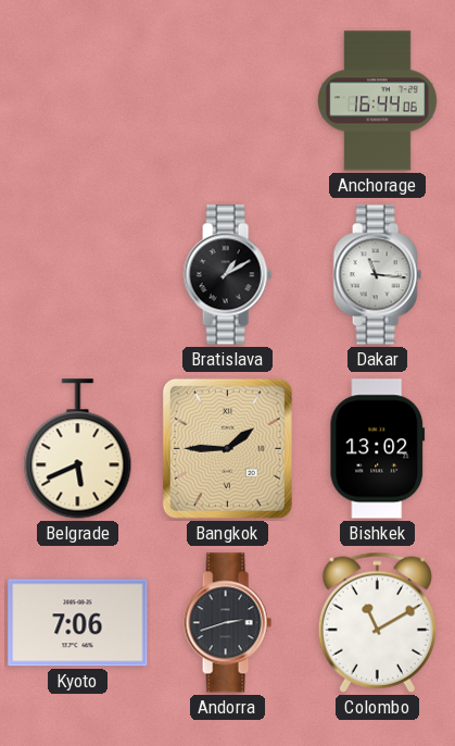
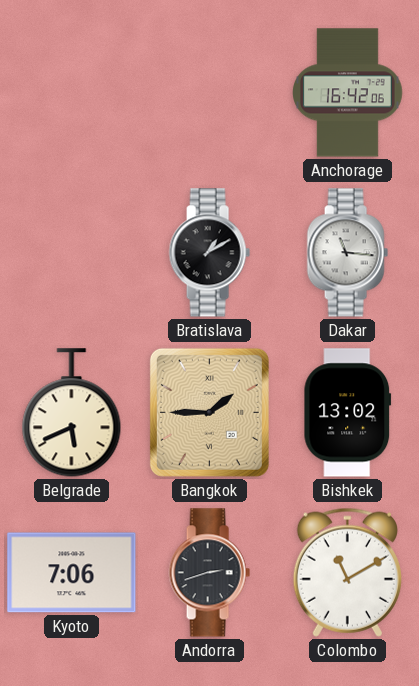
Anchorage: 16:44 -> 16:42
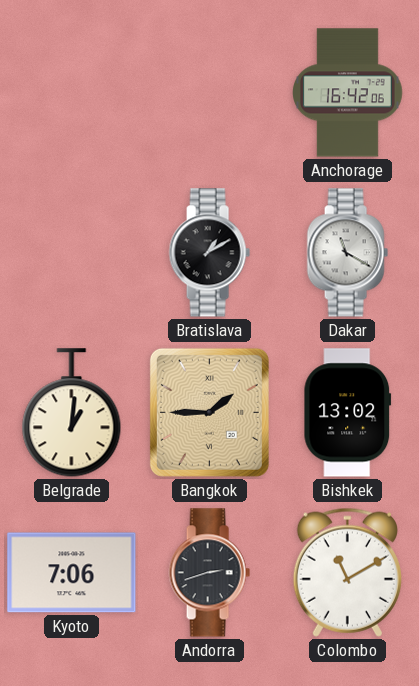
Dakar: 11:16 -> 11:20
Belgrade: 5:41 -> 1:01
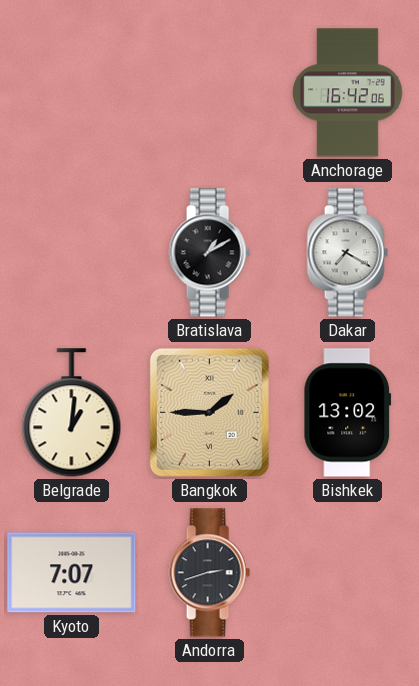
Dakar: 11:20 -> 7:20
Kyoto: 7:06 -> 7:07
Colombo: 11:10 -> none
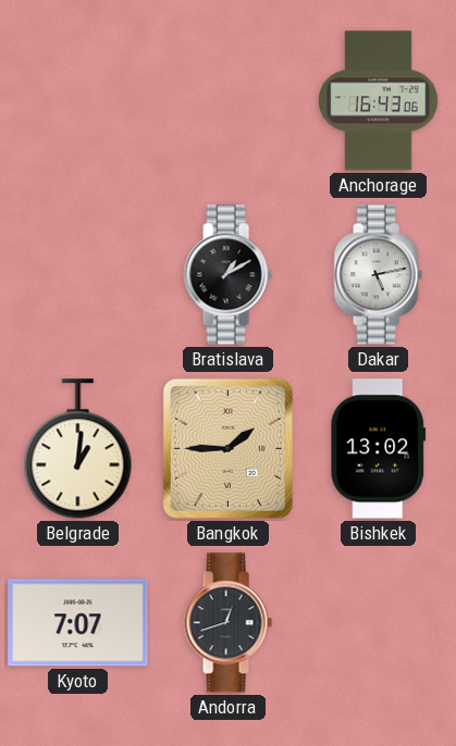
Anchorage: 16:42 -> 16:43
Dakar: 7:20 -> 5:13
Andorra: 2:42 -> 12:42
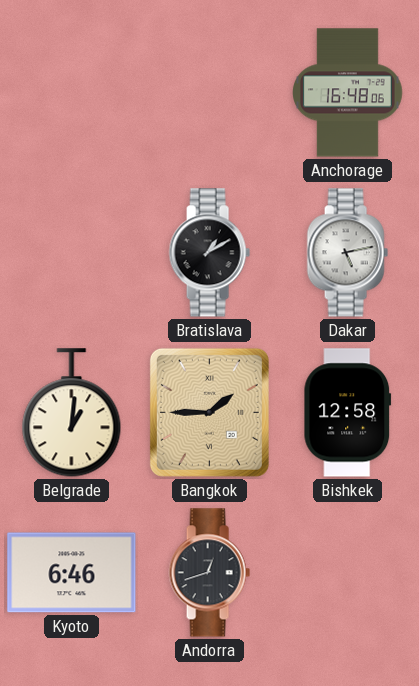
Anchorage: 16:43 -> 16:48
Bishkek: 13:02 -> 12:58
Kyoto: 7:07 -> 6:46
